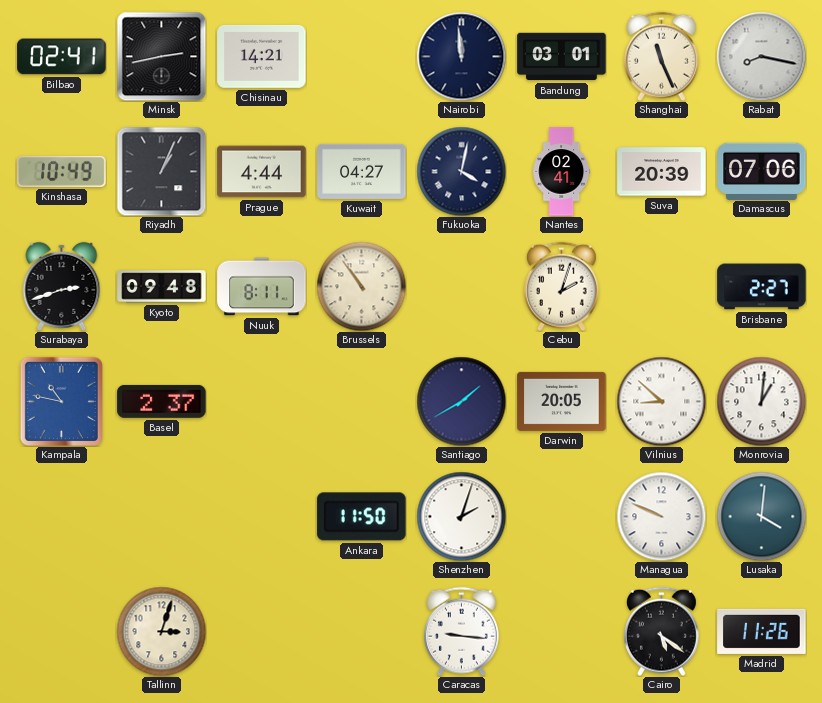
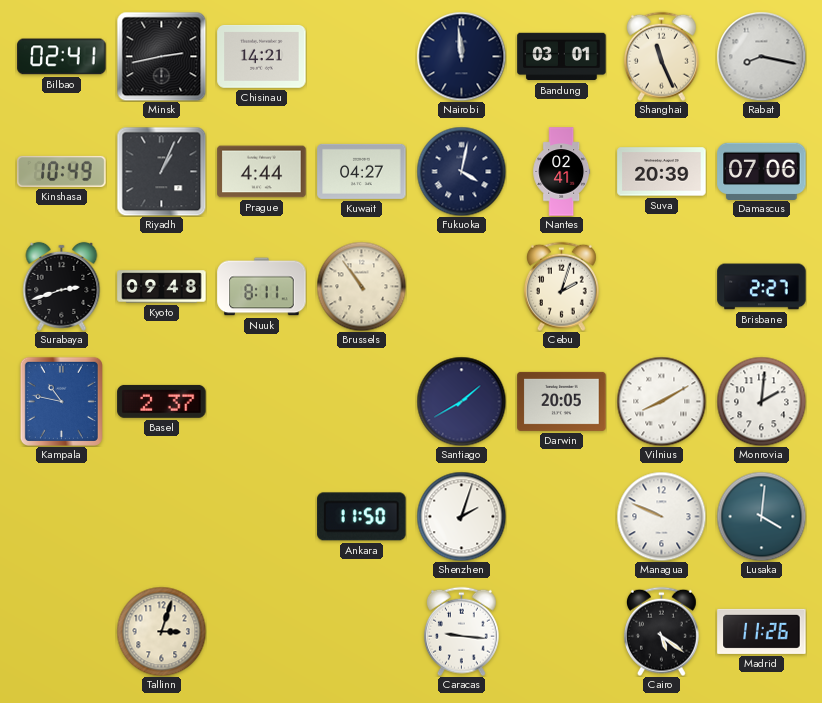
Vilnius: 8:52 -> 8:10
Monrovia: 1:01 -> 2:01
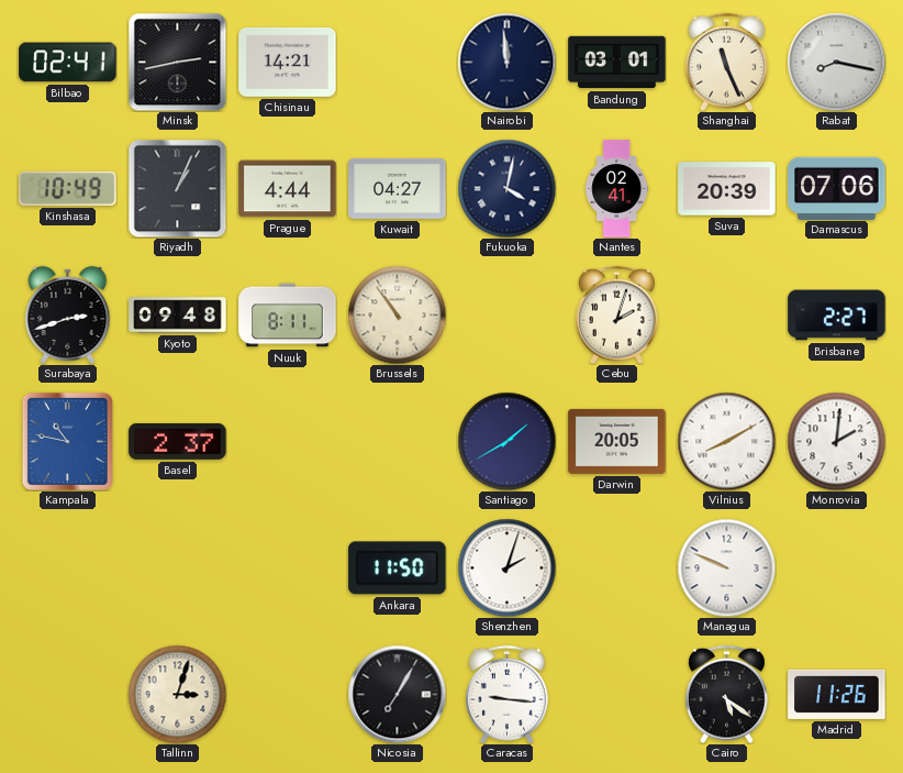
Lusaka: 4:01 -> none
Nicosia: none -> 7:05
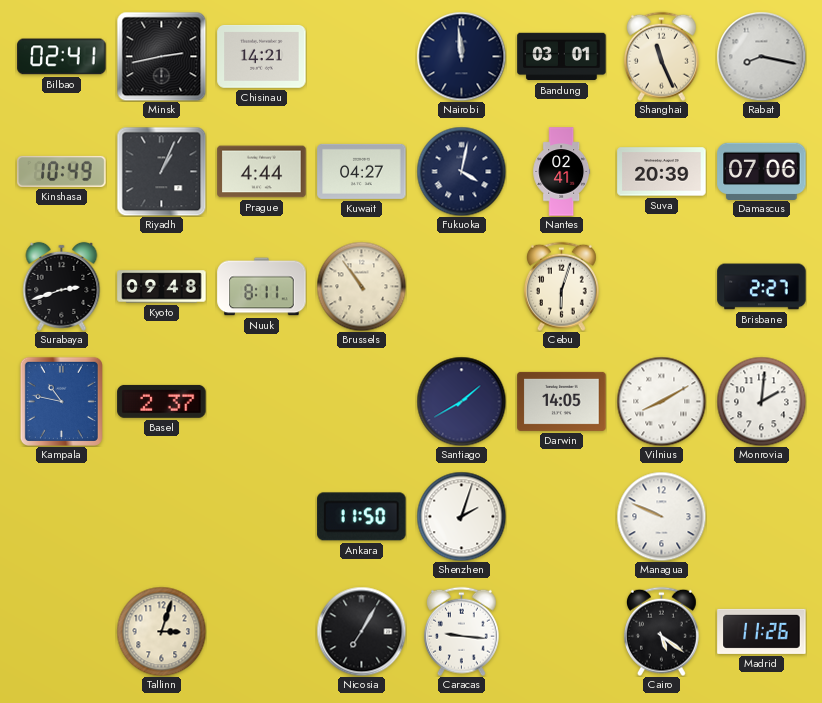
Cebu: 2:03 -> 6:03
Darwin: 20:05 -> 14:05
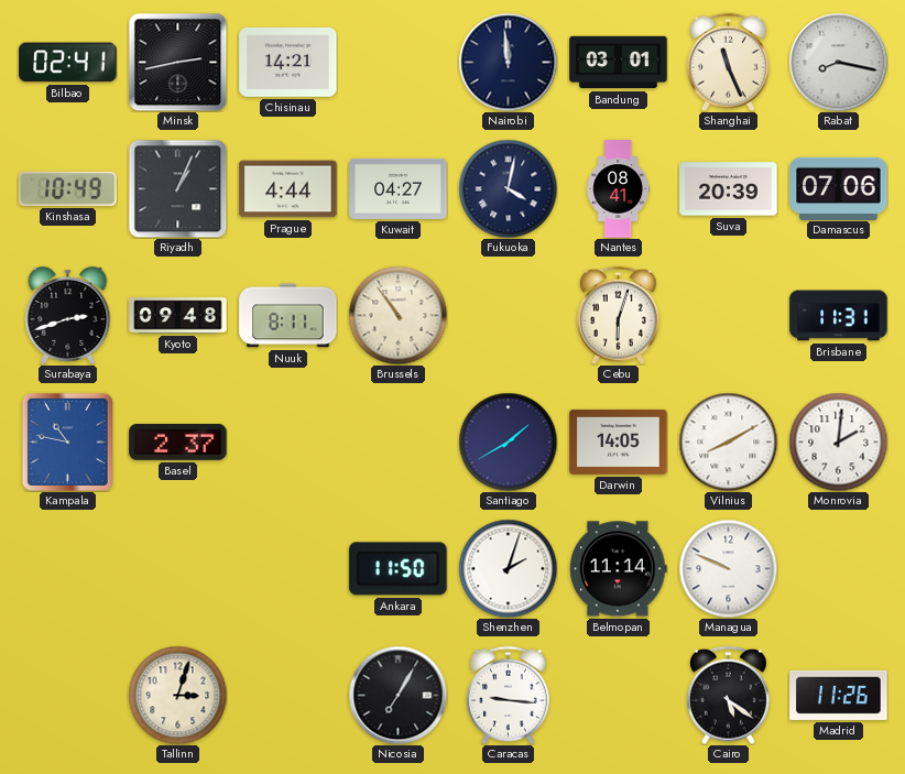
Nantes: 02:41 -> 08:41
Brisbane: 2:27 -> 11:31
Belmopan: none -> 11:14
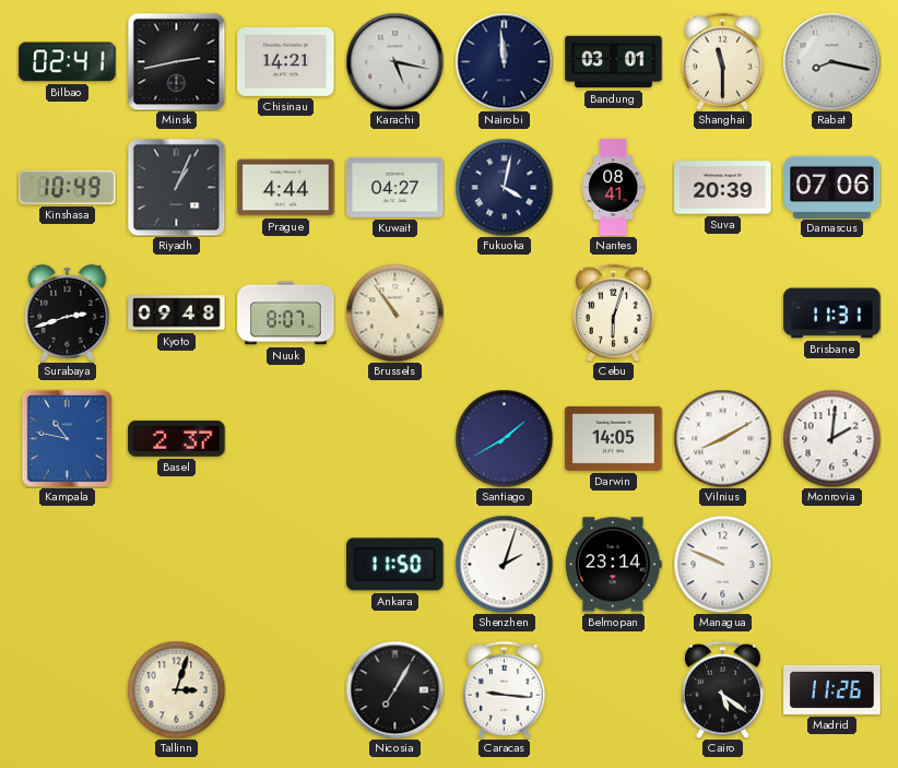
Karachi: none -> 5:17
Shanghai: 11:26 -> 11:30
Nuuk: 8:11 -> 8:07
Belmopan: 11:14 -> 23:14
